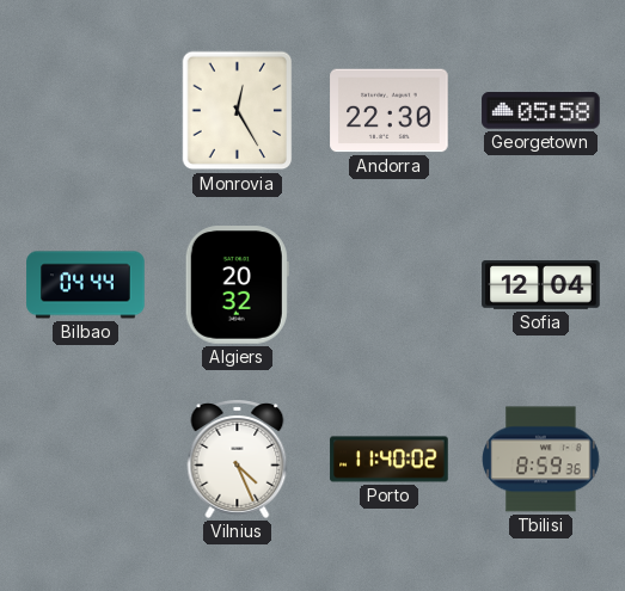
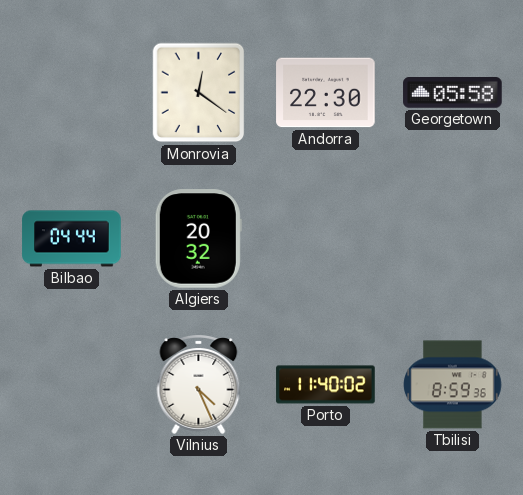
Monrovia: 12:25 -> 12:21
Sofia: 12:04 -> none
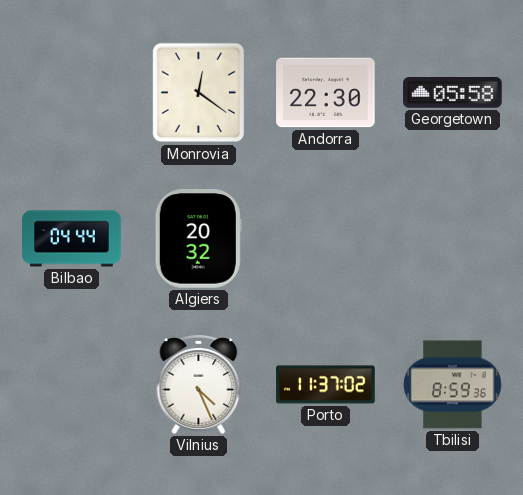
Porto: 11:40 -> 11:37
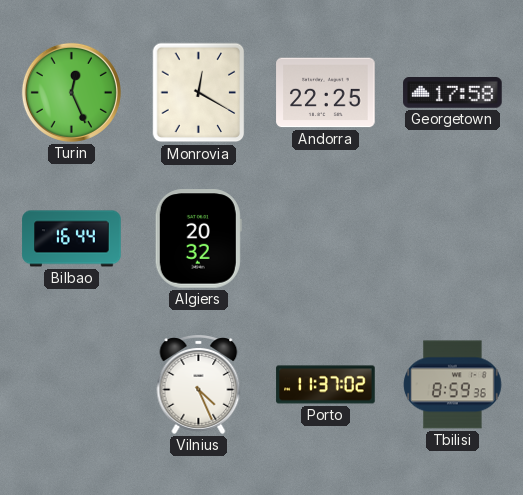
Turin: none -> 12:26
Monrovia: 12:21 -> 12:20
Andorra: 22:30 -> 22:25
Georgetown: 05:58 -> 17:58
Bilbao: 04:44 -> 16:44
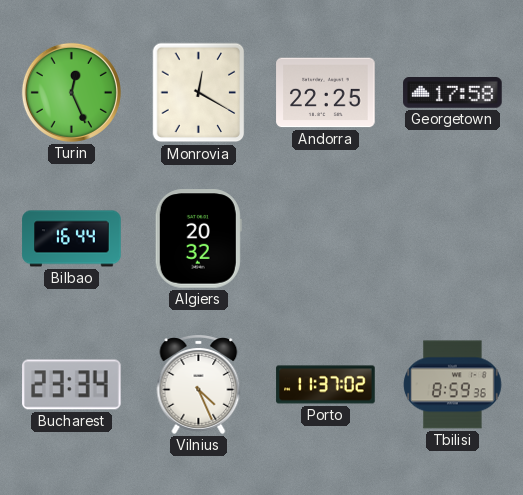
Bucharest: none -> 23:34
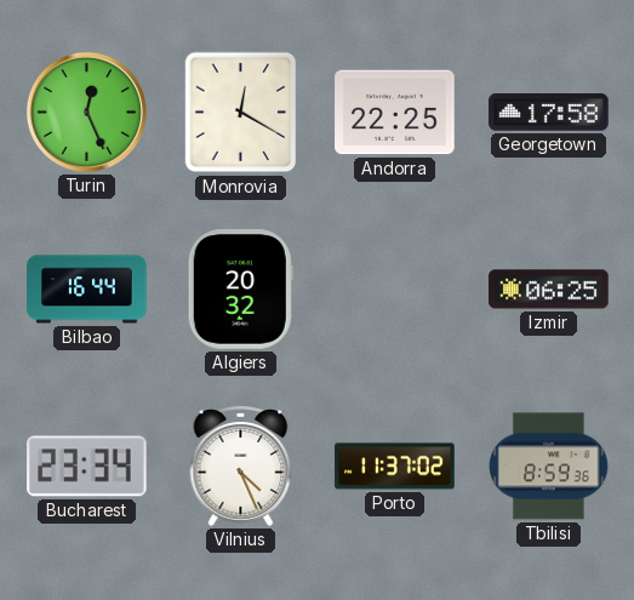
Izmir: none -> 06:25
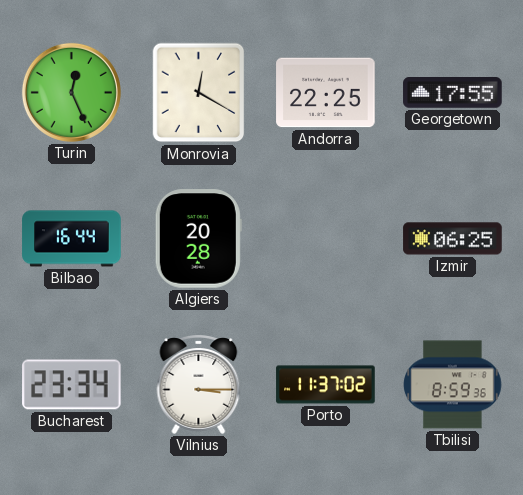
Georgetown: 17:58 -> 17:55
Algiers: 20:32 -> 20:28
Vilnius: 4:26 -> 3:15
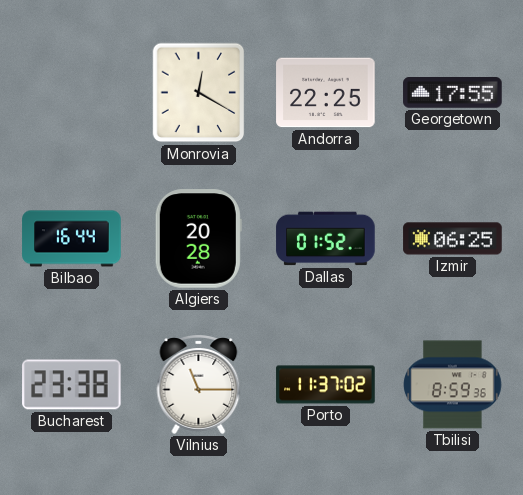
Turin: 12:26 -> none
Dallas: none -> 01:52
Bucharest: 23:34 -> 23:38
Vilnius: 3:15 -> 11:15
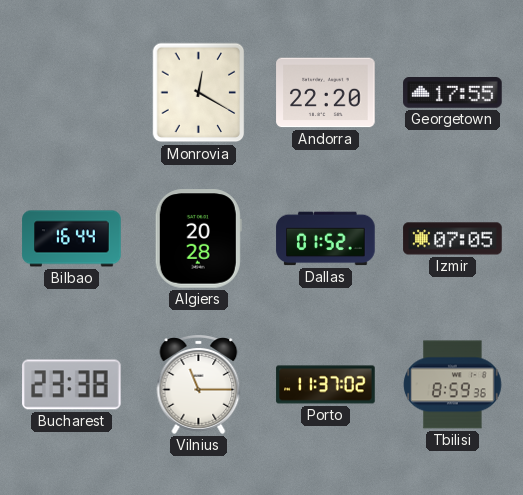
Andorra: 22:25 -> 22:20
Izmir: 06:25 -> 07:05
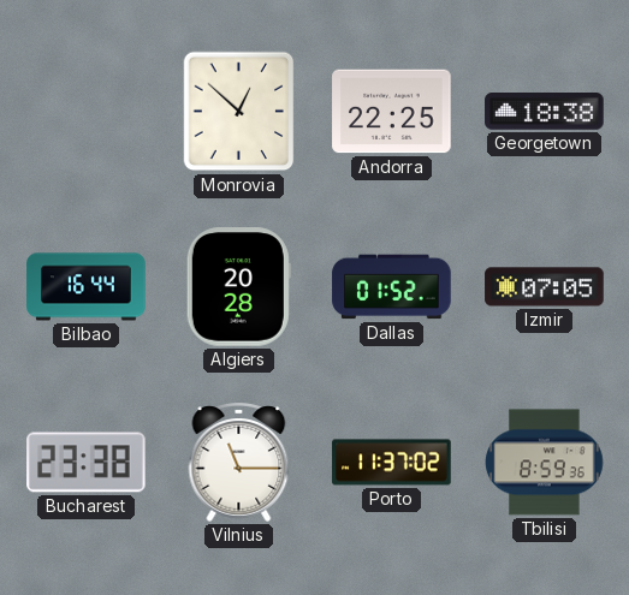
Monrovia: 12:20 -> 12:52
Andorra: 22:20 -> 22:25
Georgetown: 17:55 -> 18:38
